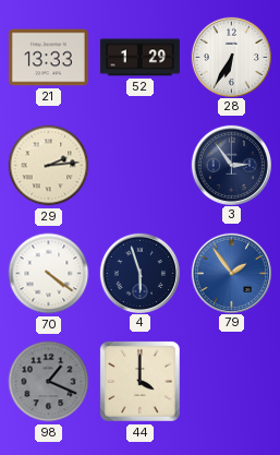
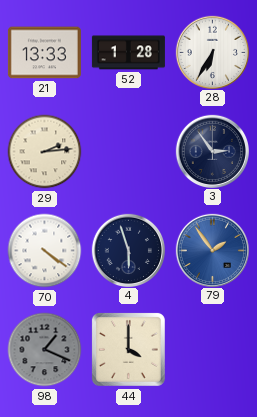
52: 1:29 -> 1:28
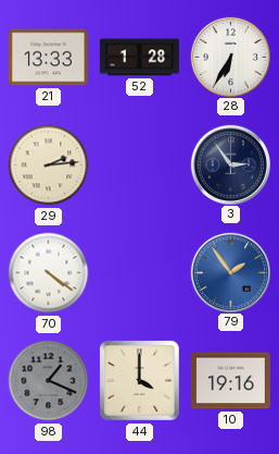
4: 5:57 -> none
10: none -> 19:16
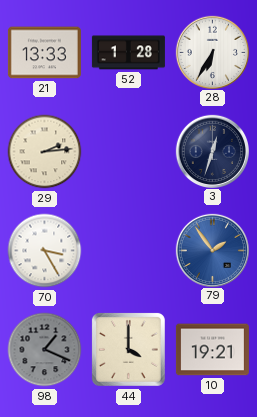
3: 2:54 -> 12:33
70: 4:21 -> 3:25
10: 19:16 -> 19:21
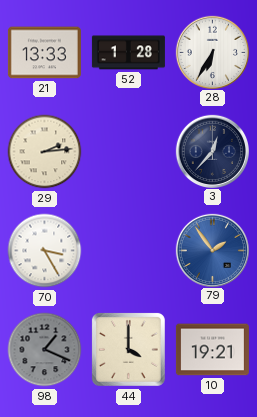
3: 12:33 -> 12:37
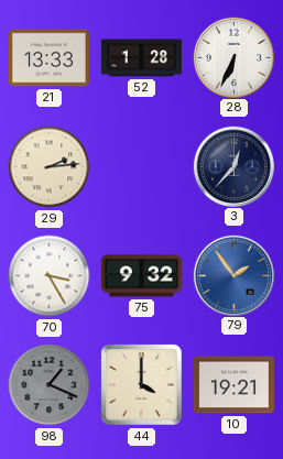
28: 6:35 -> 6:34
75: none -> 9:32
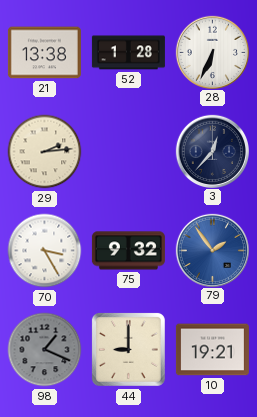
21: 13:33 -> 13:38
44: 4:00 -> 9:00
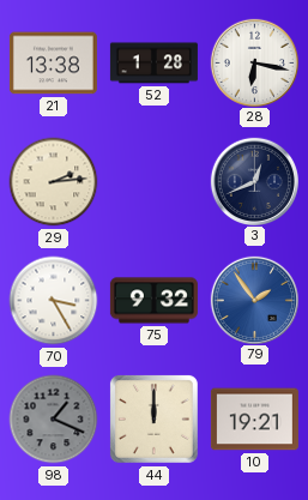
28: 6:34 -> 6:17
3: 12:37 -> 12:41
44: 9:00 -> 12:00
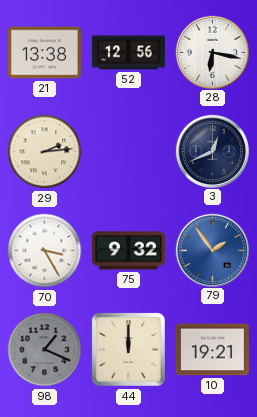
52: 1:28 -> 12:56
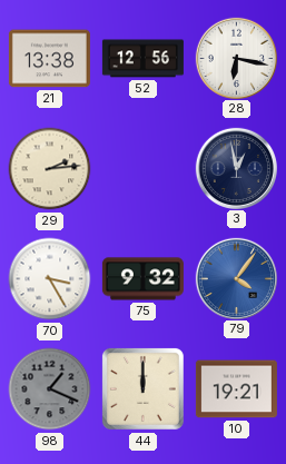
3: 12:41 -> 12:58
79: 1:54 -> 4:06
